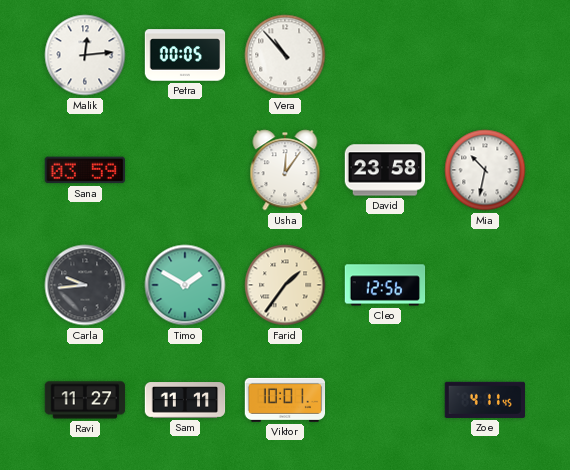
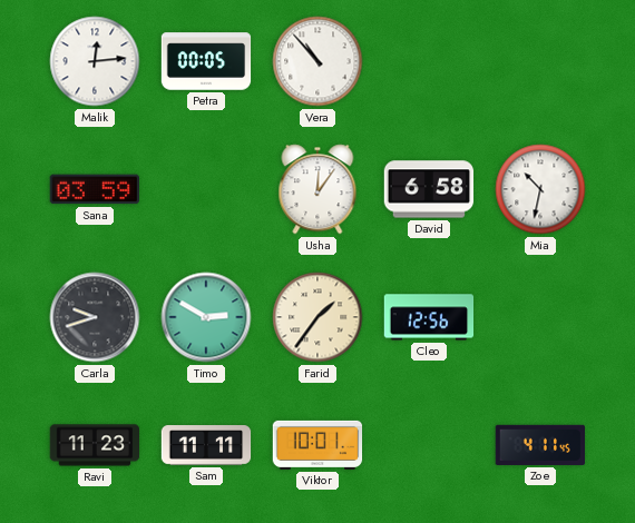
David: 23:58 -> 6:58
Carla: 9:44 -> 9:42
Timo: 1:50 -> 2:50
Ravi: 11:27 -> 11:23
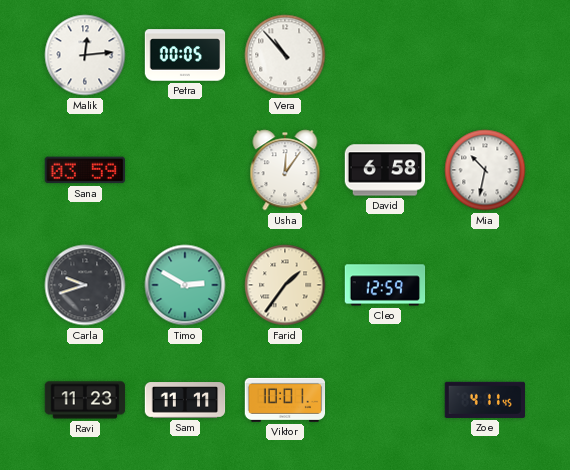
Cleo: 12:56 -> 12:59
